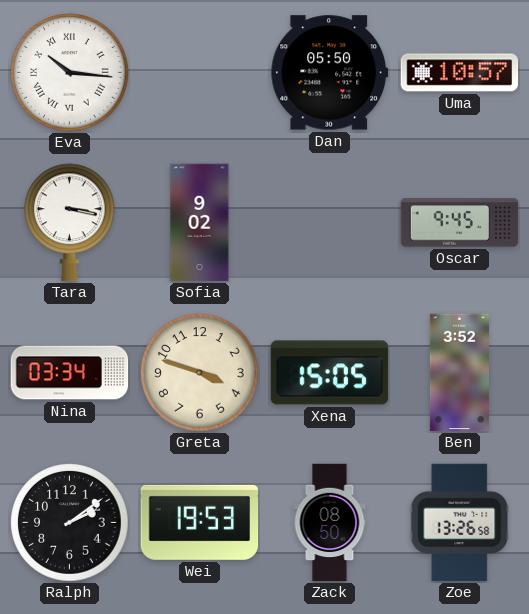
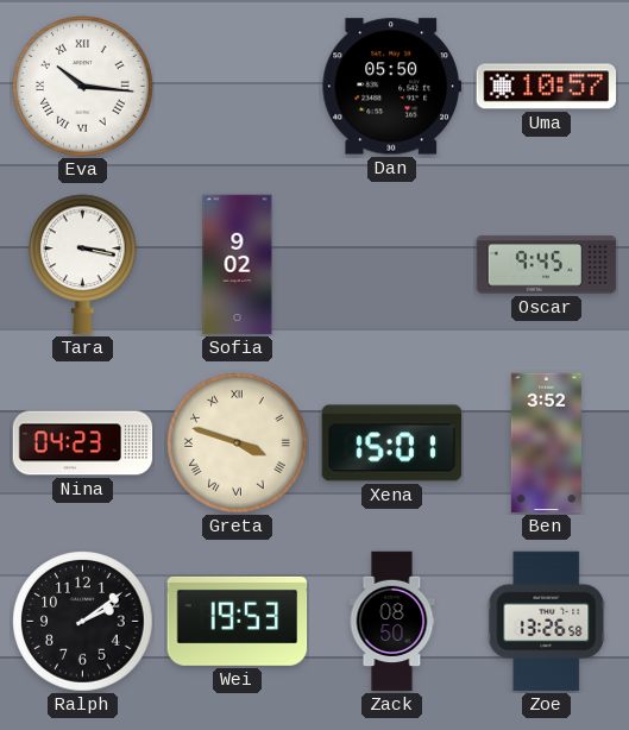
Nina: 03:34 -> 04:23
Greta numerals: Arabic -> Roman
Xena: 15:05 -> 15:01
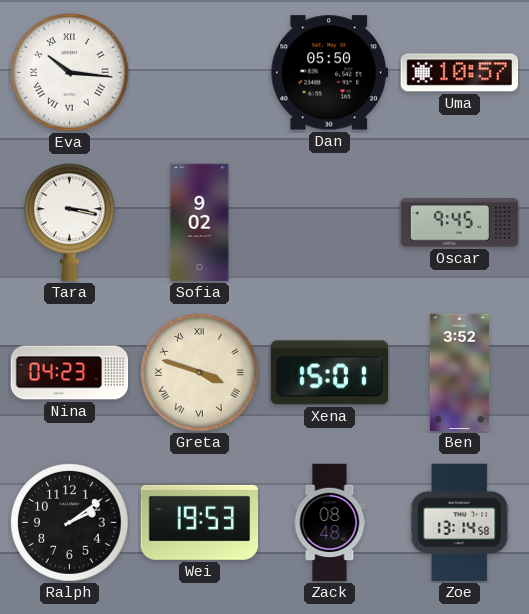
Zack: 08:50 -> 08:48
Zoe: 13:26 -> 13:14
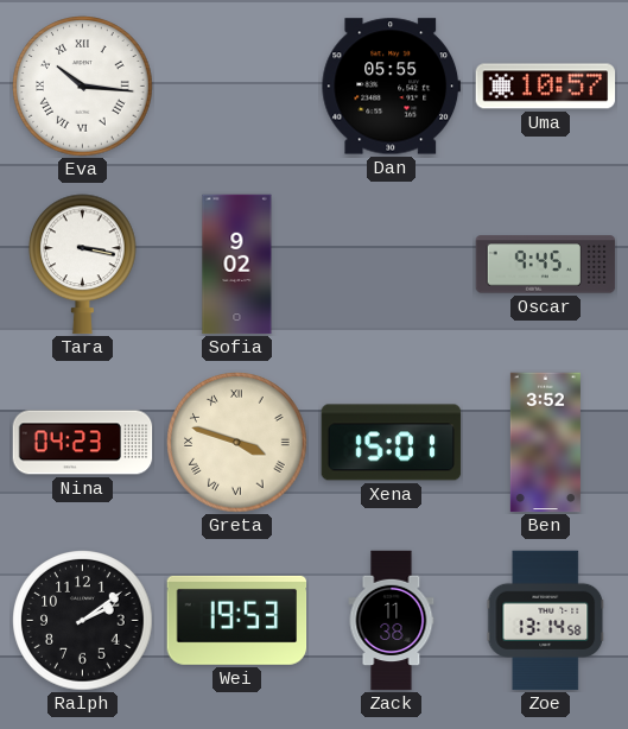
Dan: 05:50 -> 05:55
Zack: 08:48 -> 11:38
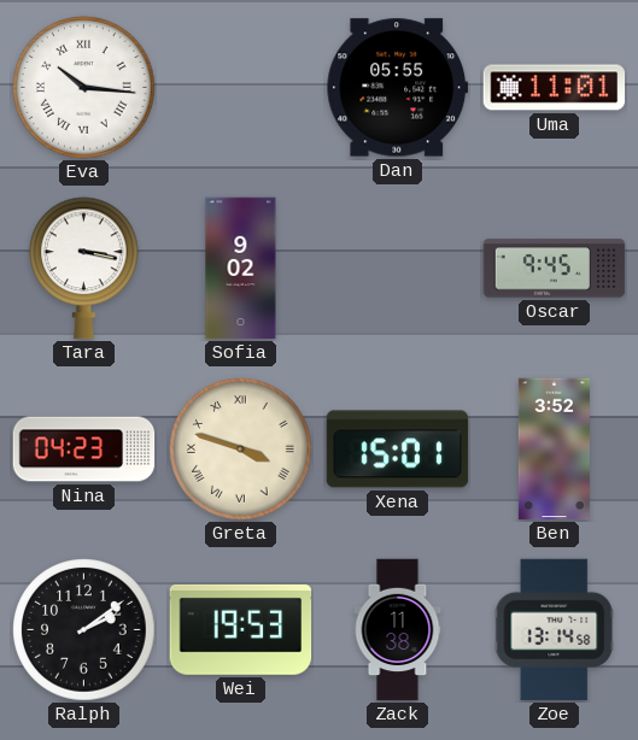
Uma: 10:57 -> 11:01
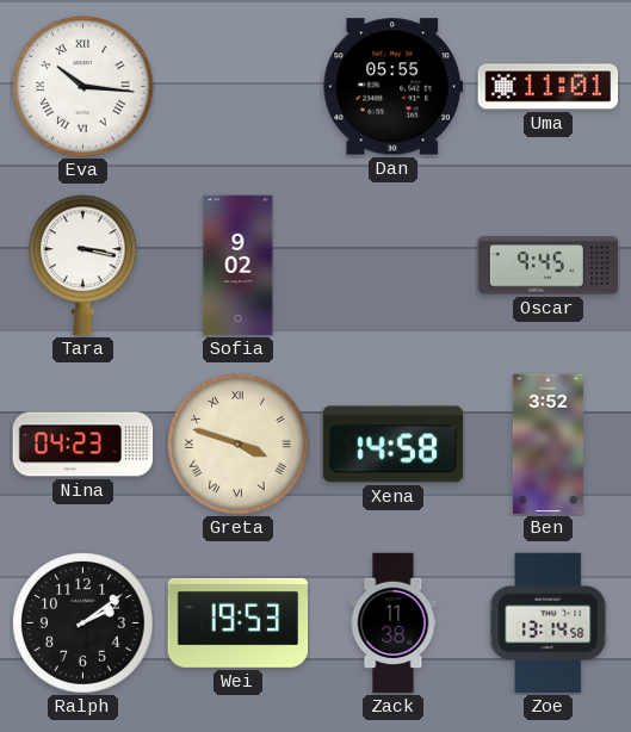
Xena: 15:01 -> 14:58
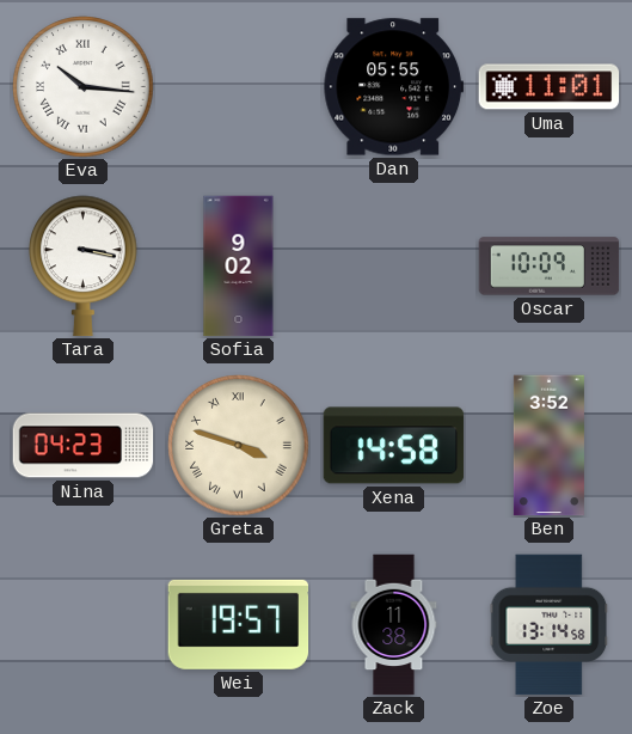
Oscar: 9:45 -> 10:09
Ralph: 2:09 -> none
Wei: 19:53 -> 19:57
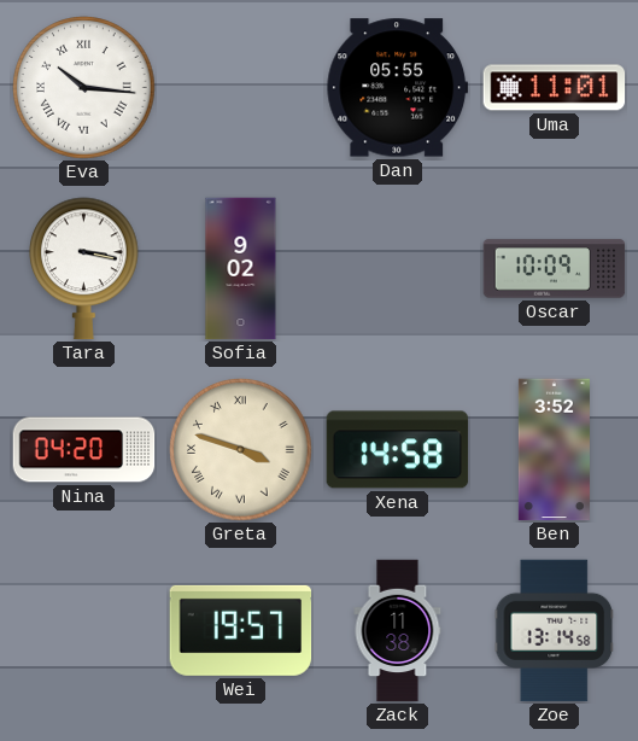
Nina: 04:23 -> 04:20
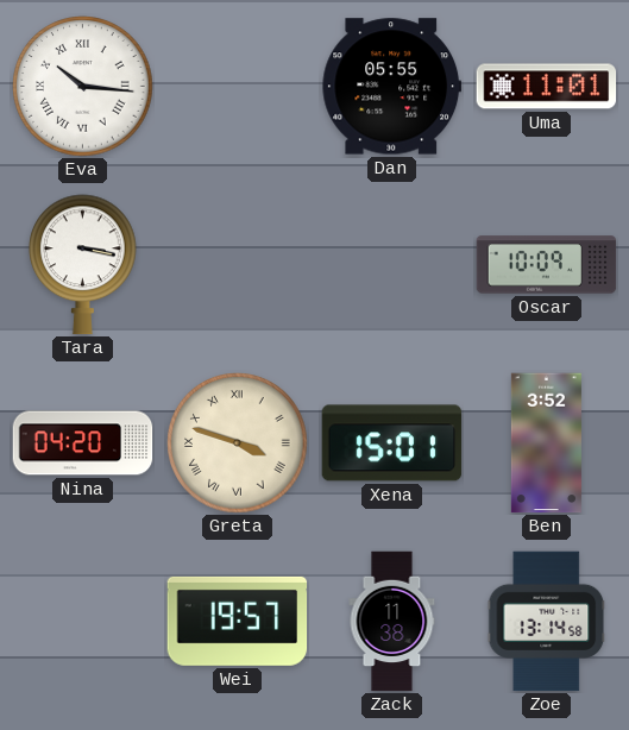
Sofia: 9:02 -> none
Xena: 14:58 -> 15:01
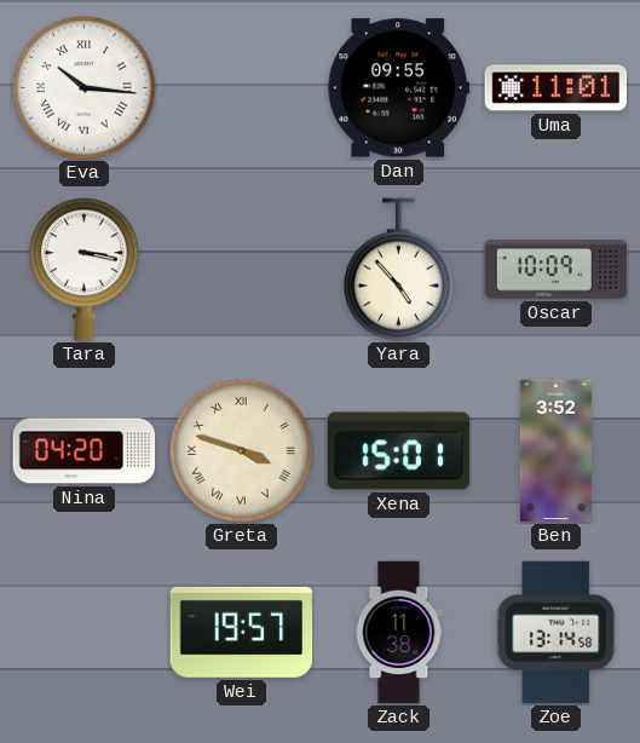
Dan: 05:55 -> 09:55
Yara: none -> 4:53
